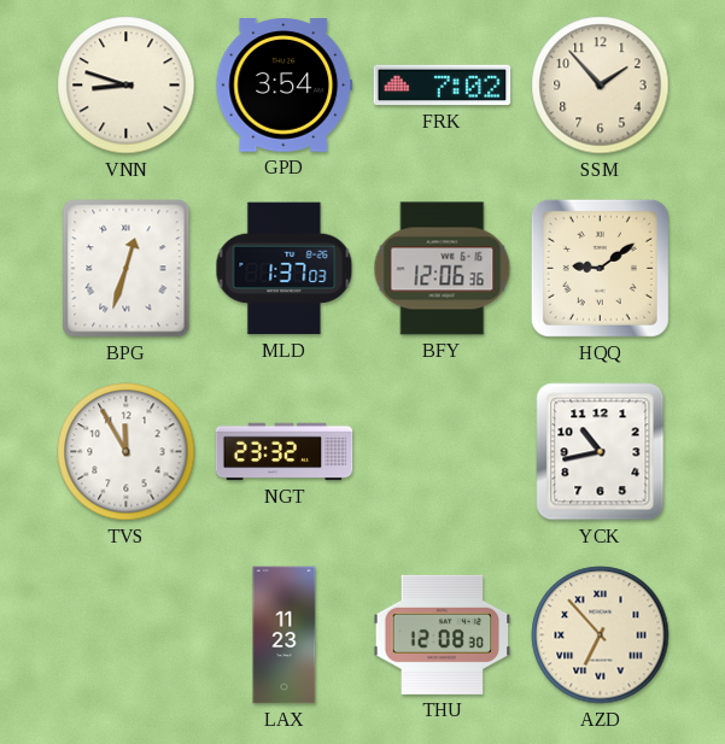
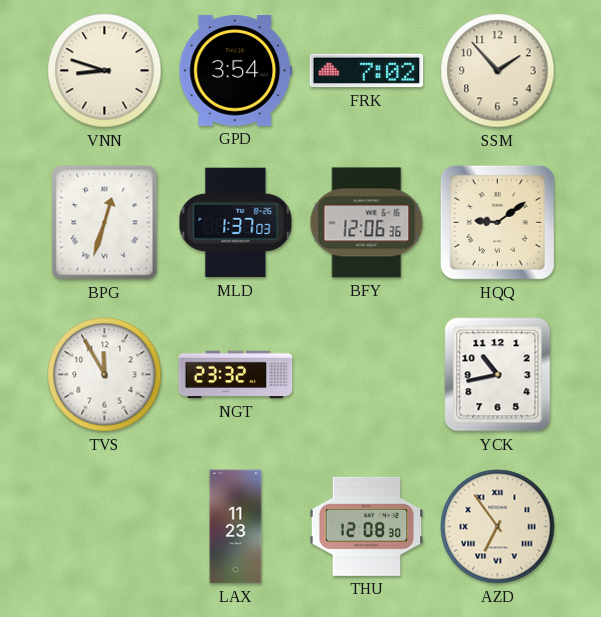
AZD: 6:53 -> 6:54
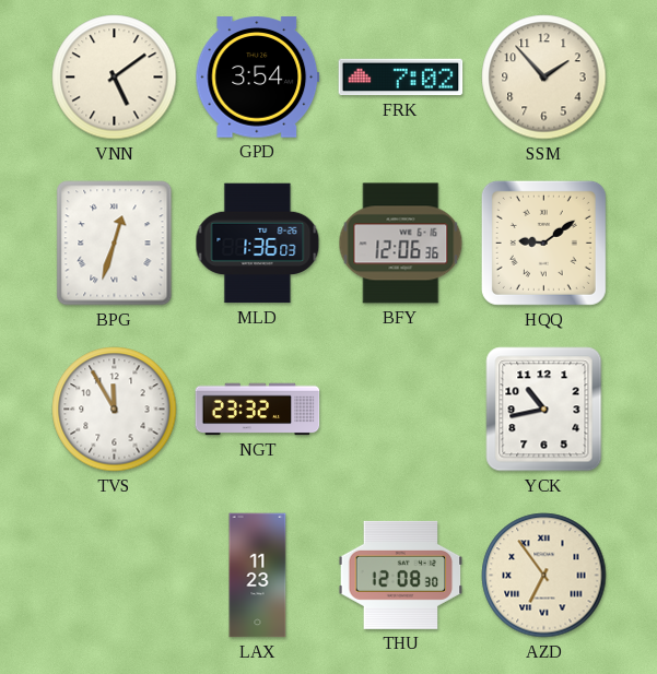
VNN: 8:48 -> 5:09
MLD: 1:37 -> 1:36
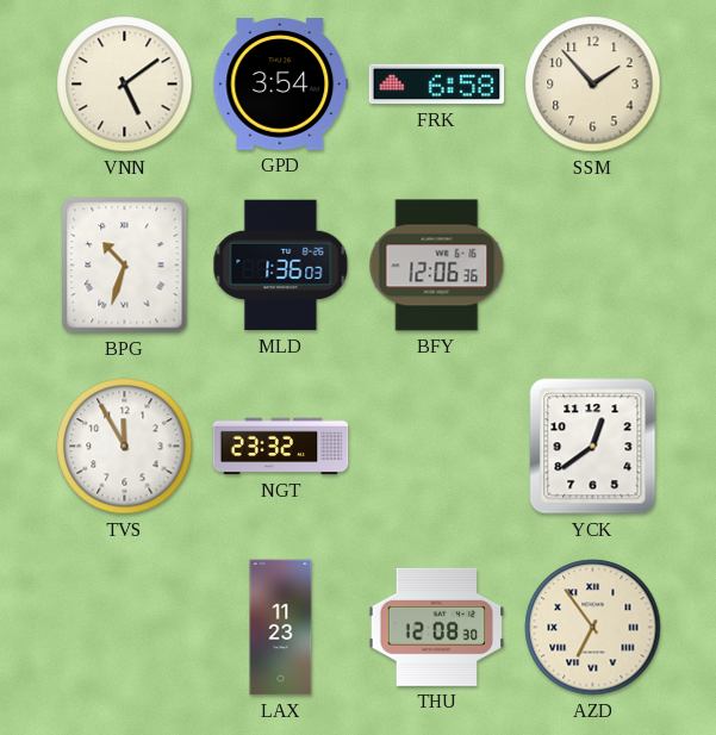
FRK: 7:02 -> 6:58
BPG: 12:33 -> 10:33
HQQ: 9:09 -> none
YCK: 10:43 -> 12:39
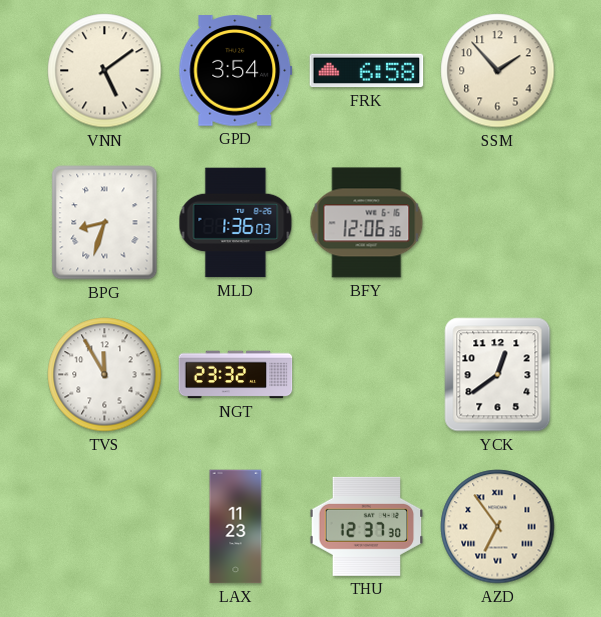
BPG: 10:33 -> 8:33
THU: 12:08 -> 12:37
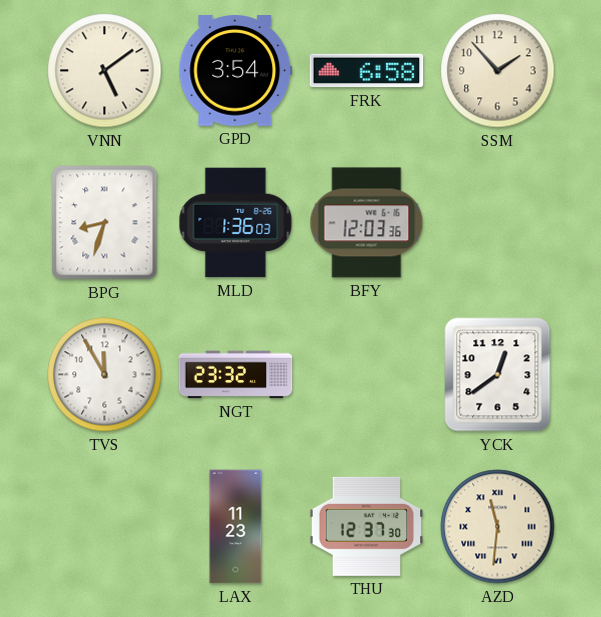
BFY: 12:06 -> 12:03
AZD: 6:54 -> 11:31
